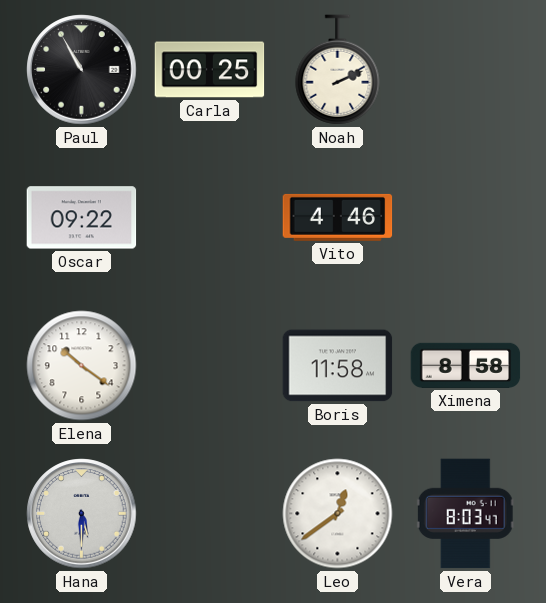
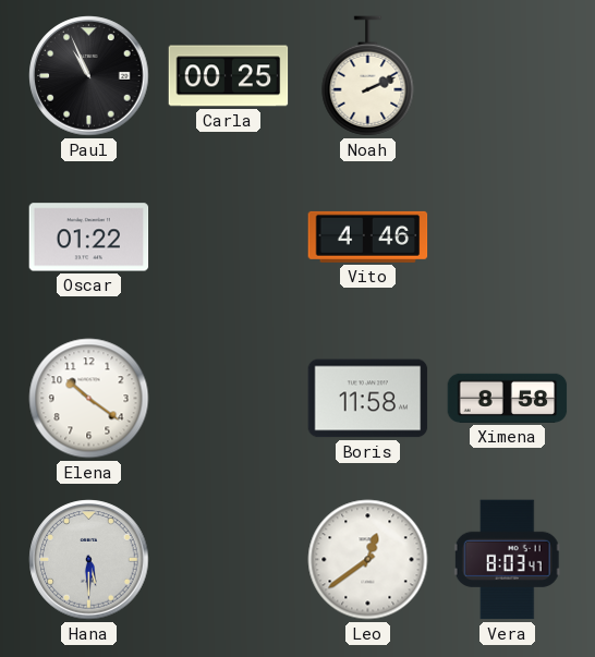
Paul: 10:55 -> 10:56
Oscar: 09:22 -> 01:22
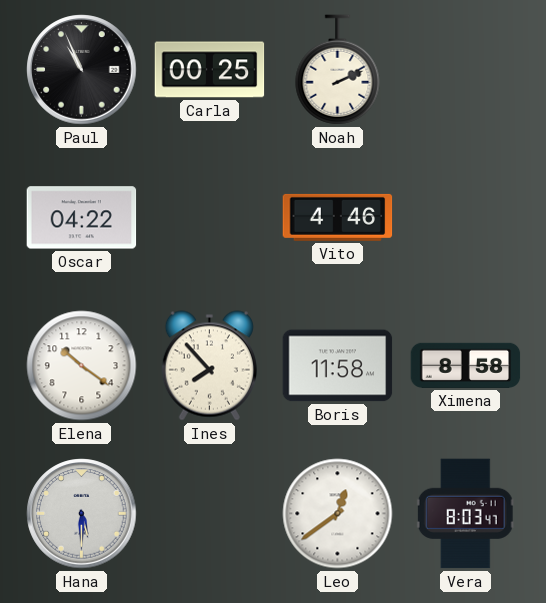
Oscar: 01:22 -> 04:22
Ines: none -> 7:53
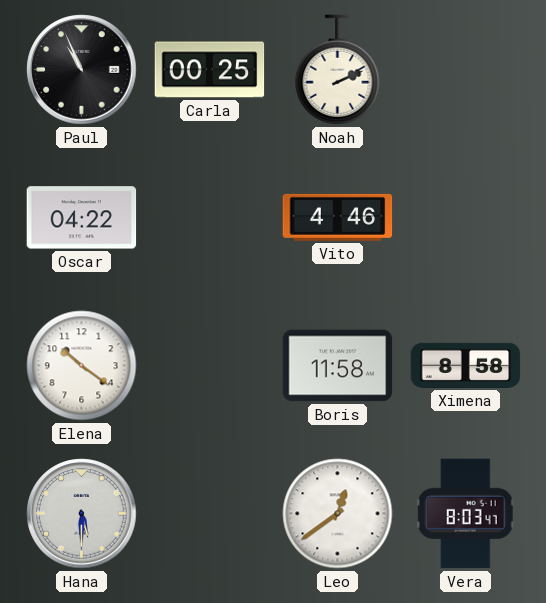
Ines: 7:53 -> none
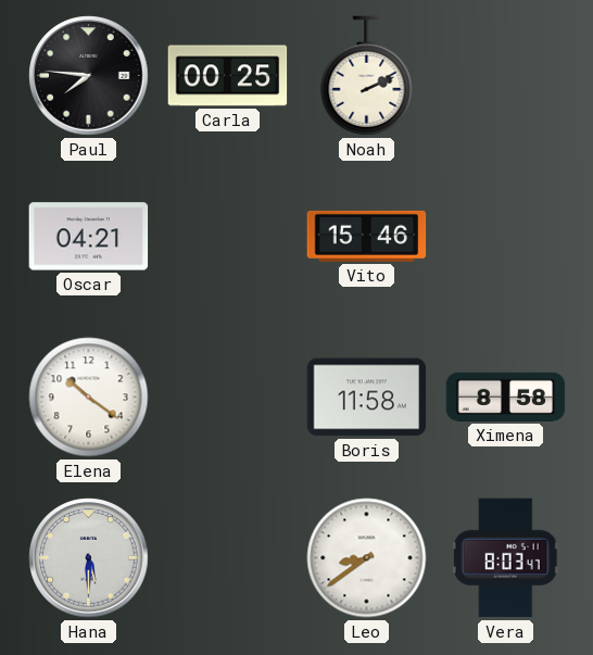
Paul: 10:56 -> 7:46
Oscar: 04:22 -> 04:21
Vito: 4:46 -> 15:46
Leo: 12:39 -> 8:39
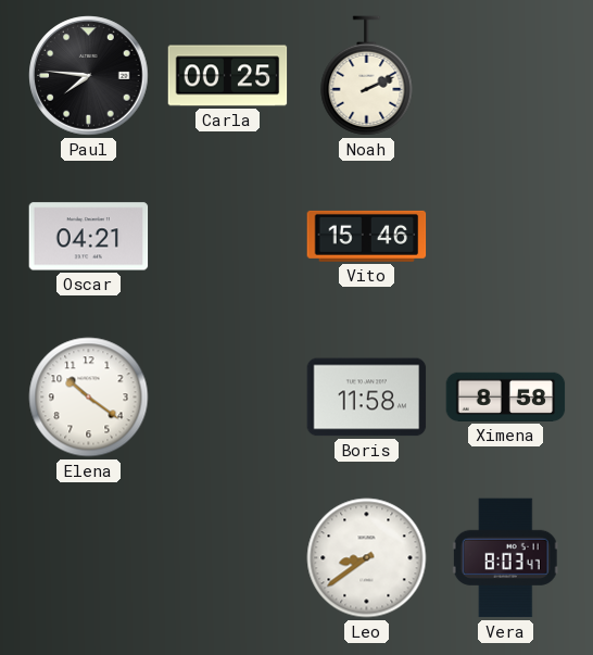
Hana: 5:30 -> none
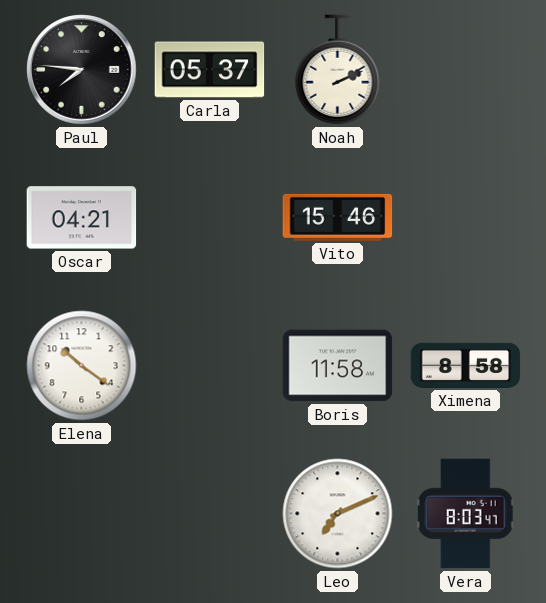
Carla: 00:25 -> 05:37
Leo: 8:39 -> 7:11
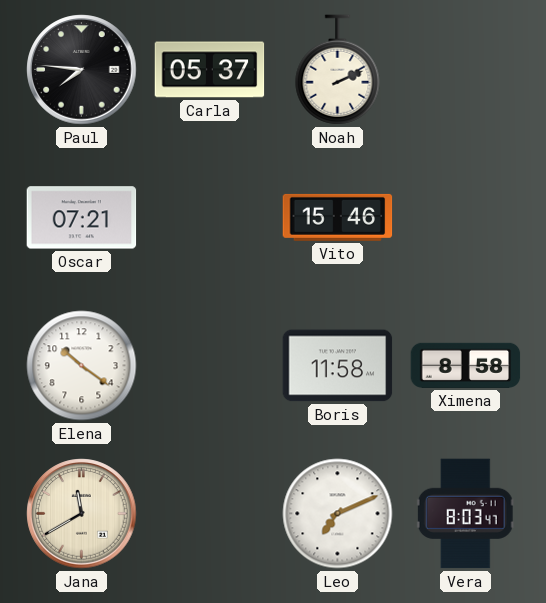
Oscar: 04:21 -> 07:21
Jana: none -> 11:40
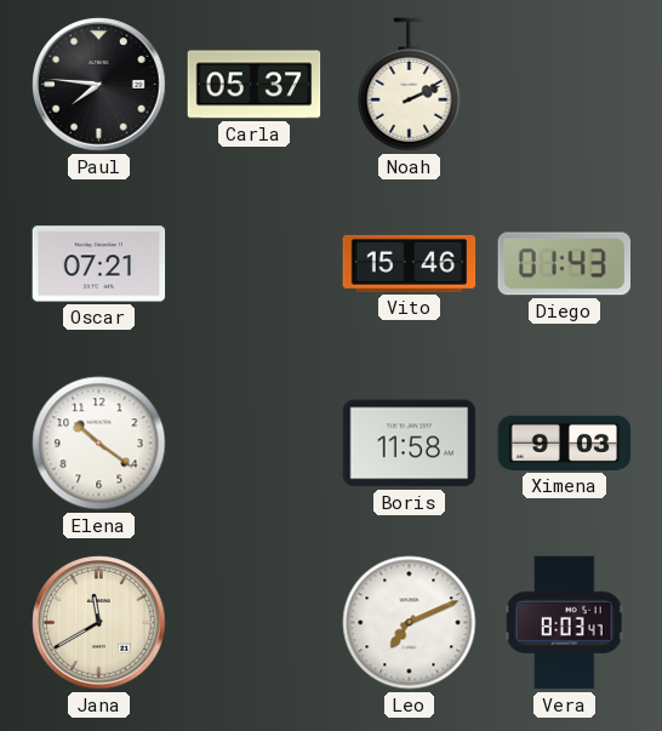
Diego: none -> 01:43
Ximena: 8:58 -> 9:03
